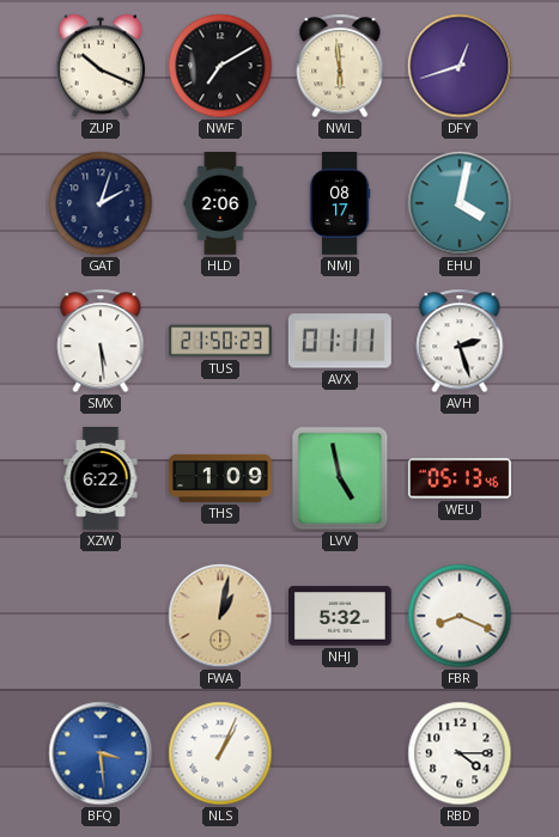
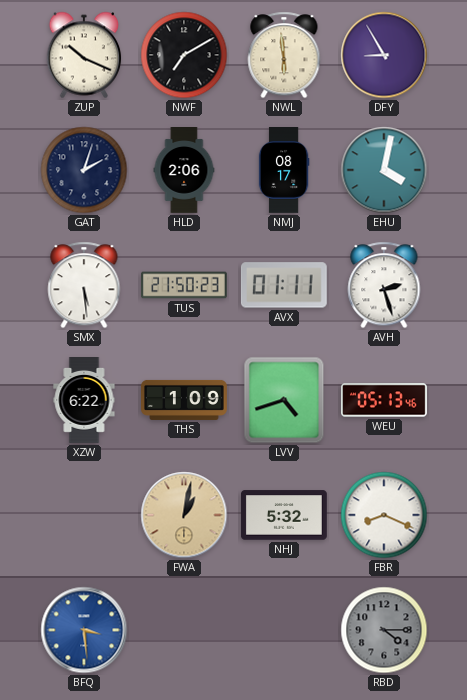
DFY: 12:42 -> 8:55
LVV: 4:58 -> 4:42
NLS: 1:04 -> none
RBD dial: white -> grey
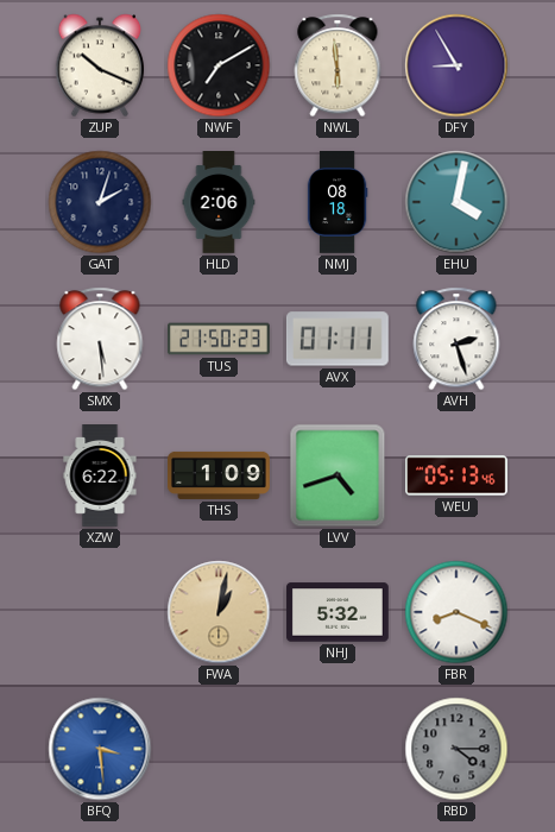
NMJ: 08:17 -> 08:18
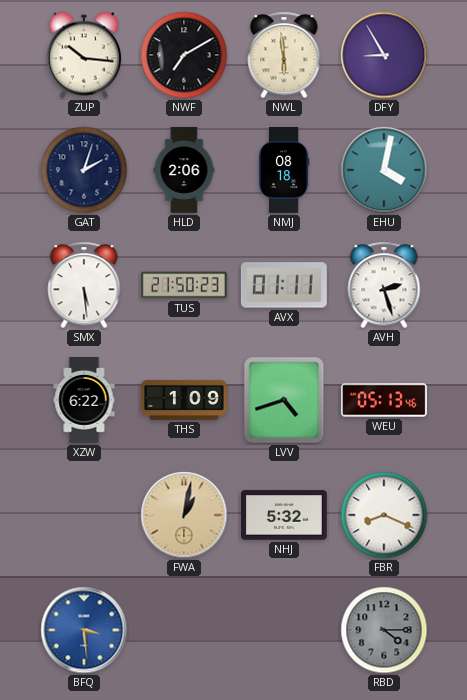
ZUP: 10:19 -> 10:16
